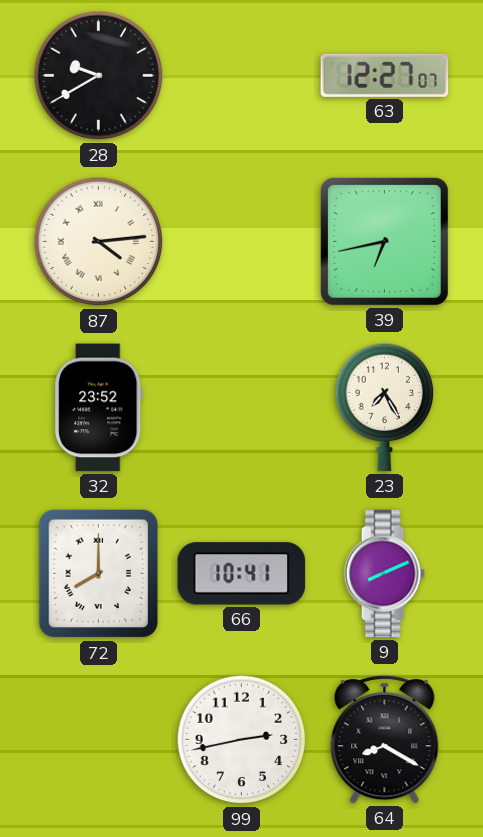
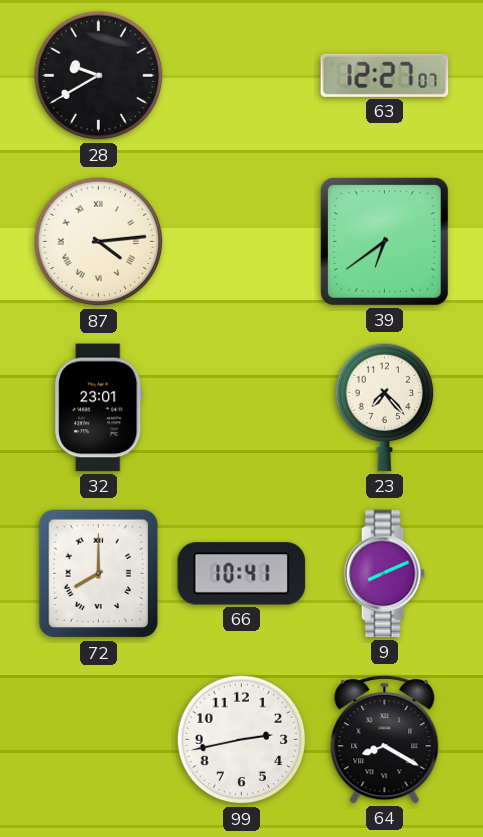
39: 6:43 -> 6:39
32: 23:52 -> 23:01
23: 7:25 -> 7:23
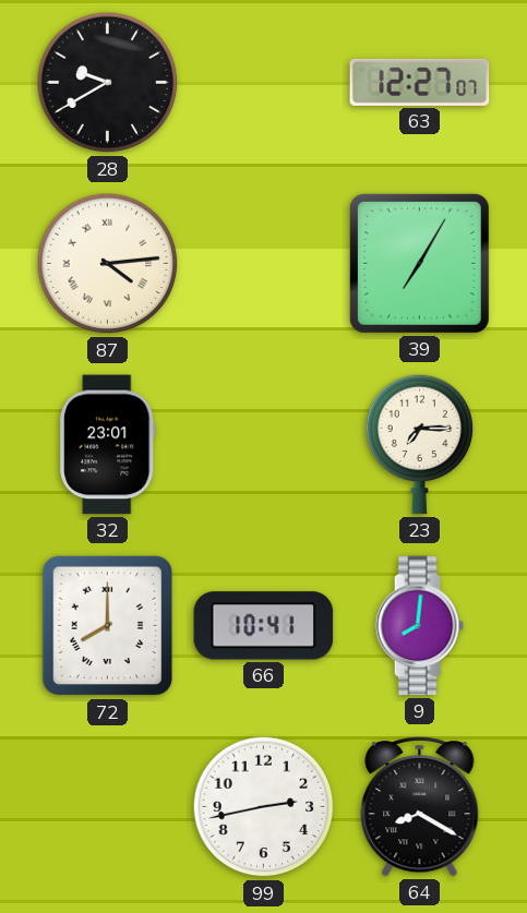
39: 6:39 -> 7:05
23: 7:23 -> 7:15
9: 8:11 -> 8:01
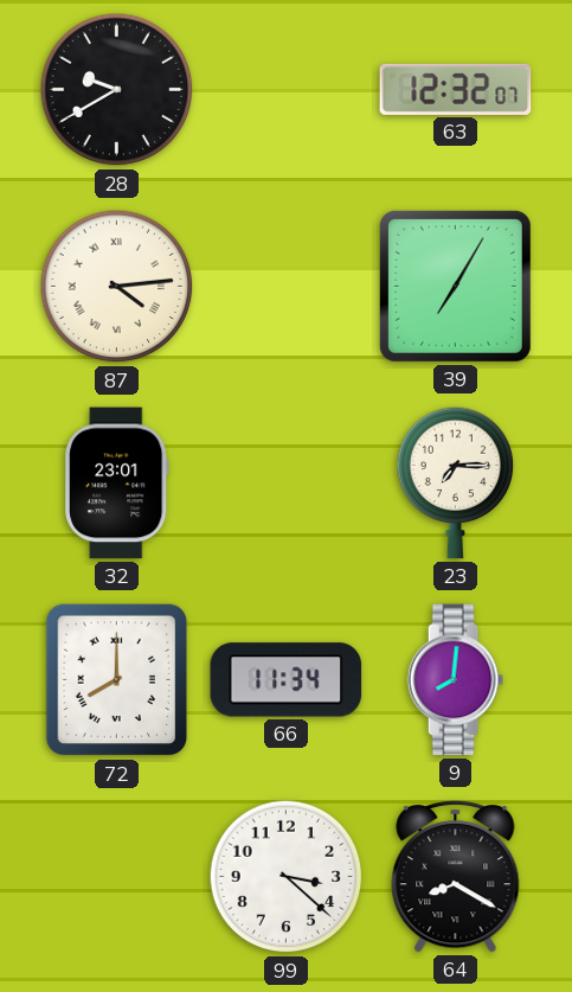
63: 12:27 -> 12:32
66: 10:41 -> 11:34
99: 2:43 -> 3:22
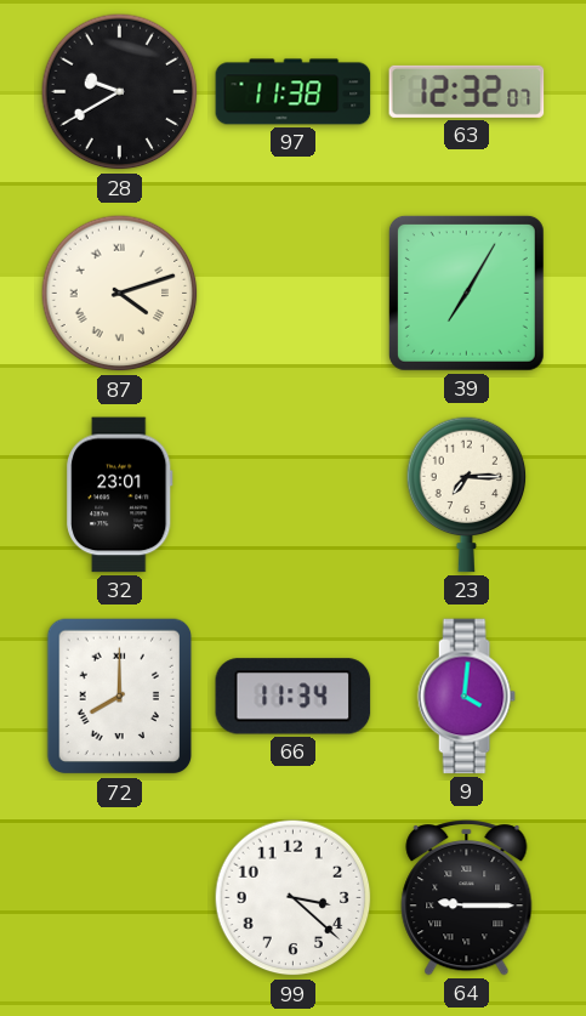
97: none -> 11:38
87: 4:14 -> 4:12
9: 8:01 -> 4:01
64: 8:20 -> 9:15
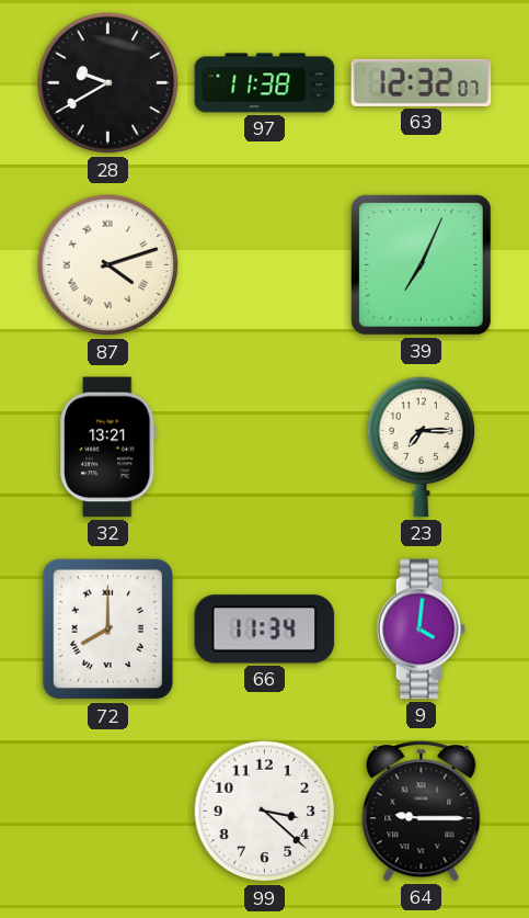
39: 7:05 -> 7:04
32: 23:01 -> 13:21
